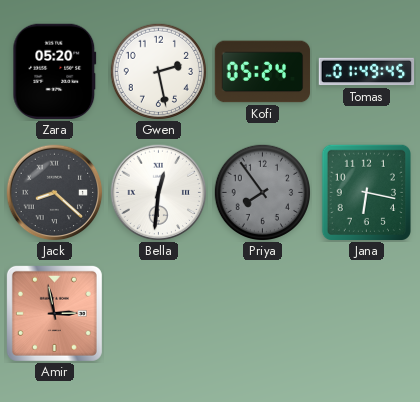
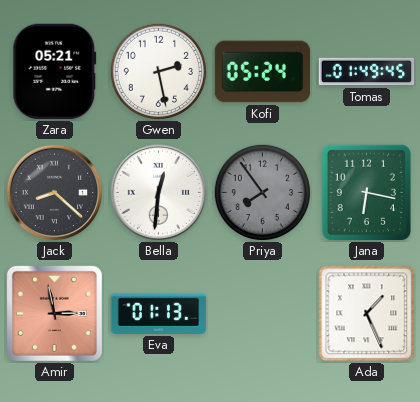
Zara: 05:20 -> 05:21
Eva: none -> 01:13
Ada: none -> 1:26
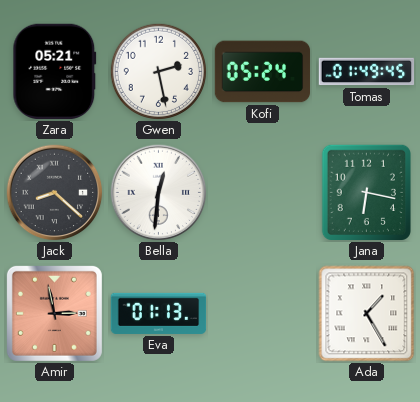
Priya: 7:54 -> none
Ada: 1:26 -> 1:25
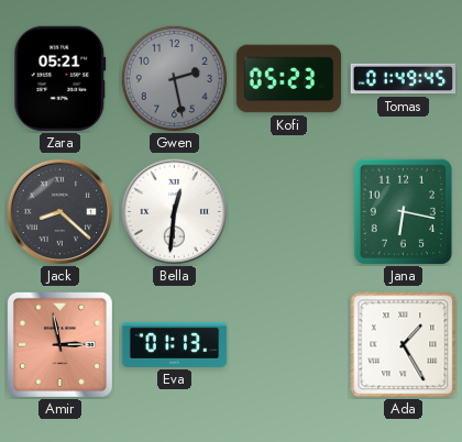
Gwen dial: white -> grey
Kofi: 05:24 -> 05:23
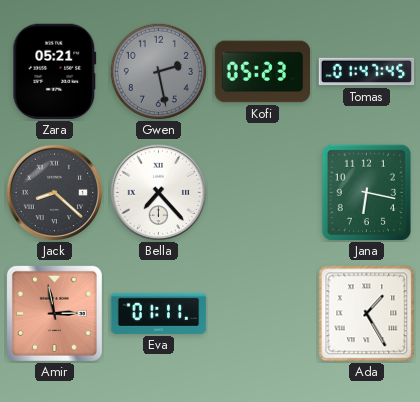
Tomas: 01:49 -> 01:47
Bella: 12:31 -> 7:23
Eva: 01:13 -> 01:11
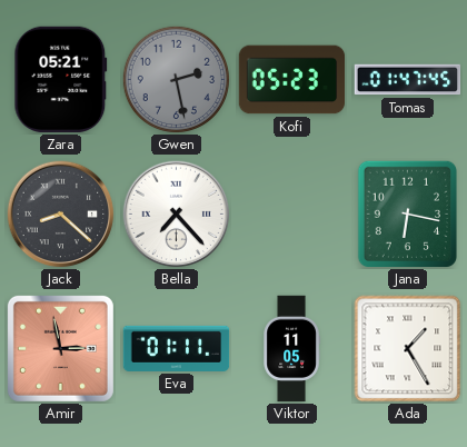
Viktor: none -> 11:05
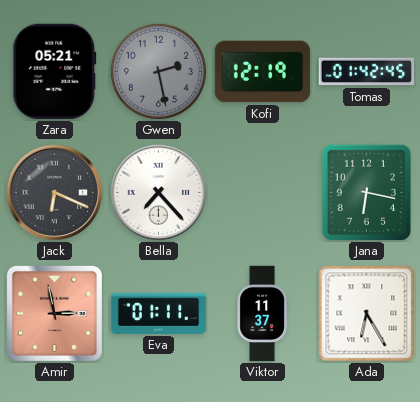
Kofi: 05:23 -> 12:19
Tomas: 01:47 -> 01:42
Jack: 8:22 -> 6:19
Viktor: 11:05 -> 11:37
Ada: 1:25 -> 6:25
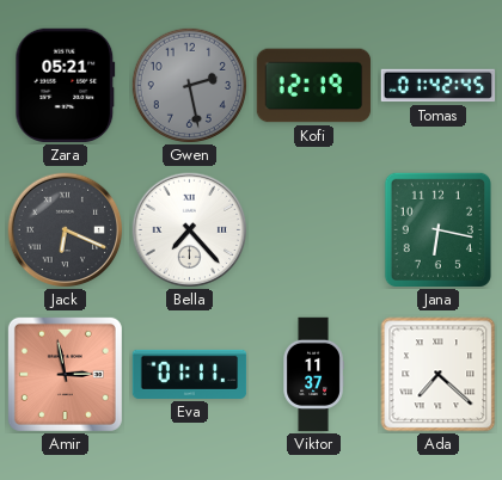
Ada: 6:25 -> 7:22
